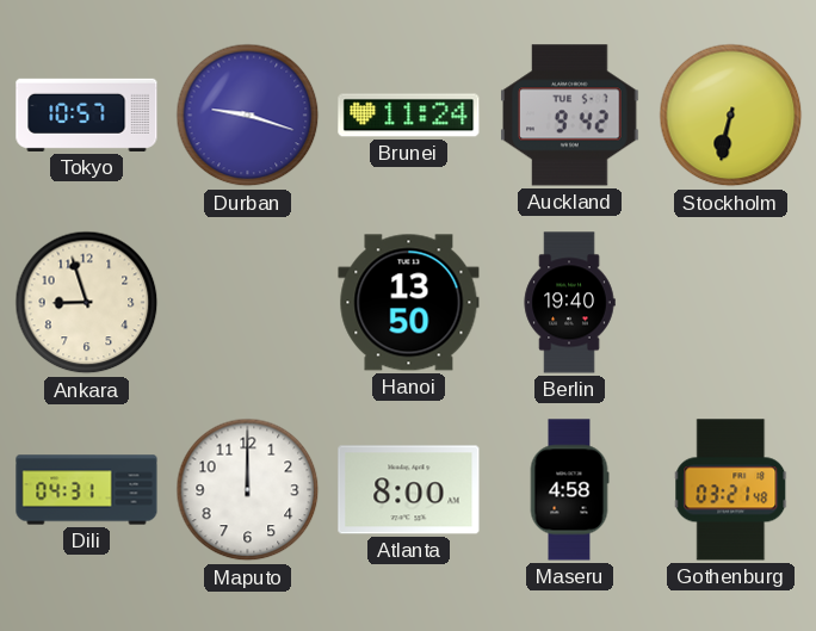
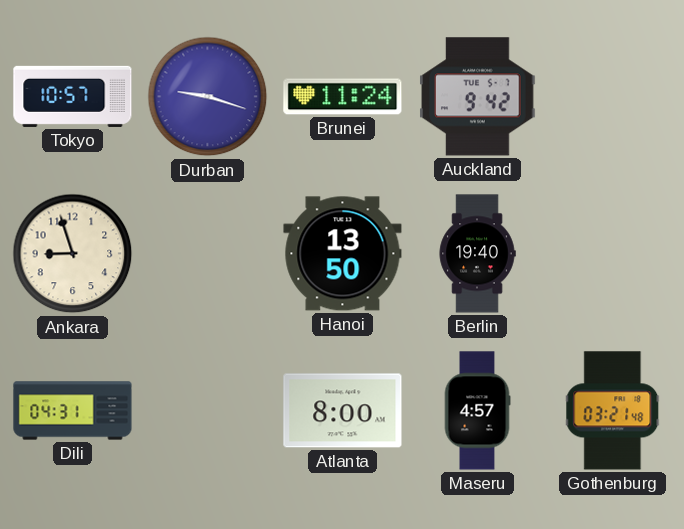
Stockholm: 6:32 -> none
Maputo: 12:00 -> none
Maseru: 4:58 -> 4:57
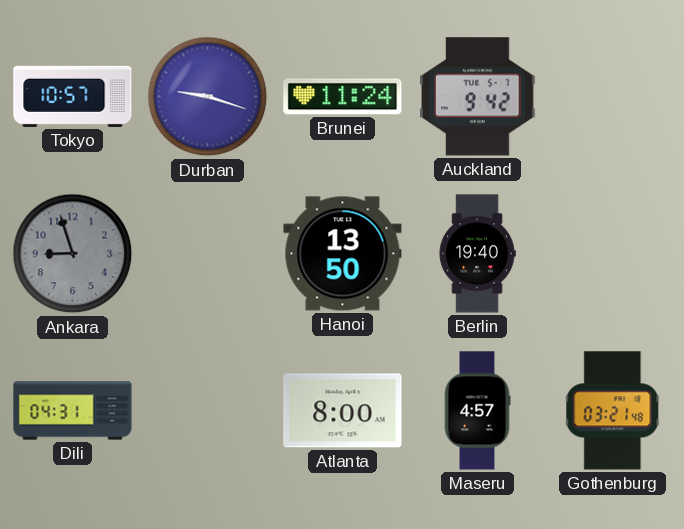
Ankara dial: cream -> grey
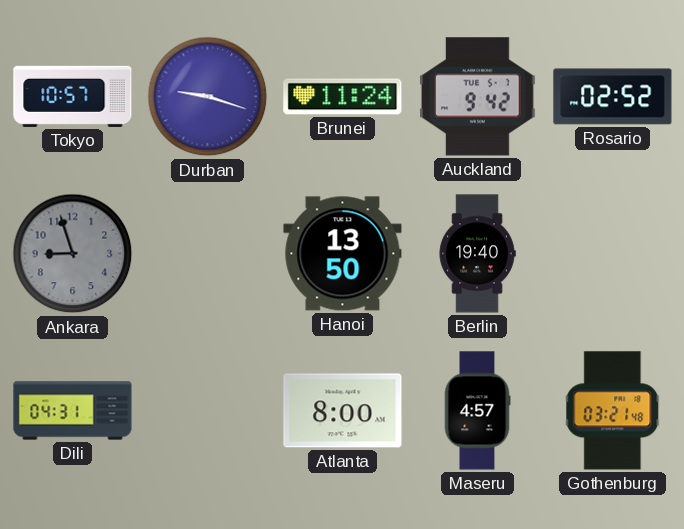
Rosario: none -> 02:52
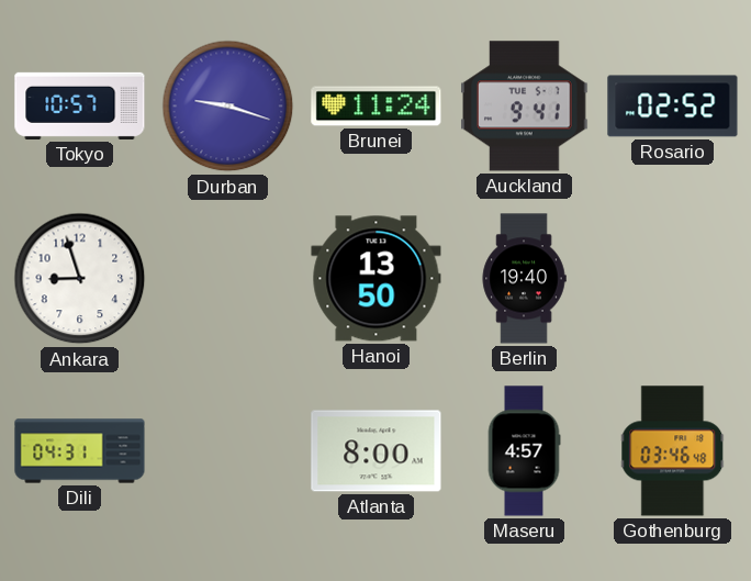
Auckland: 9:42 -> 9:41
Ankara dial: grey -> white
Gothenburg: 03:21 -> 03:46
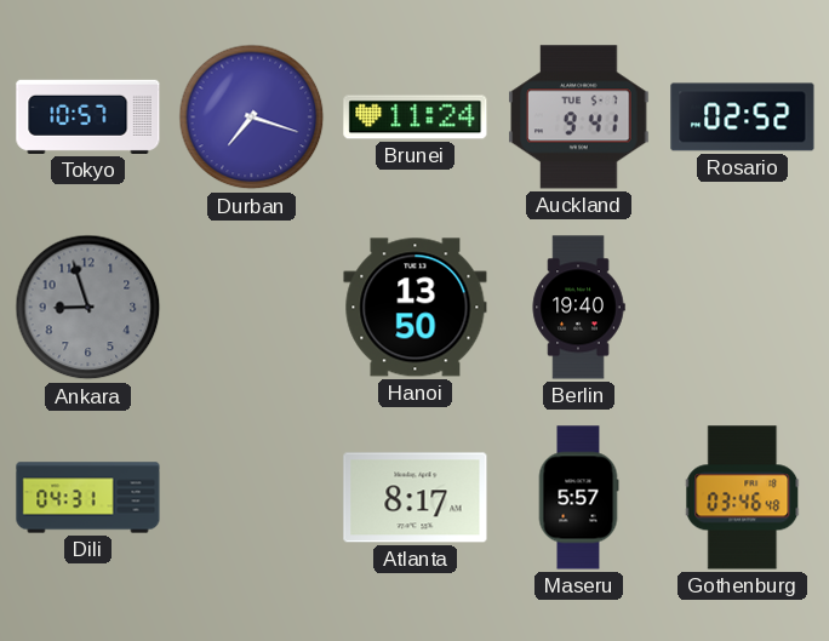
Durban: 9:18 -> 7:18
Ankara dial: white -> grey
Atlanta: 8:00 -> 8:17
Maseru: 4:57 -> 5:57
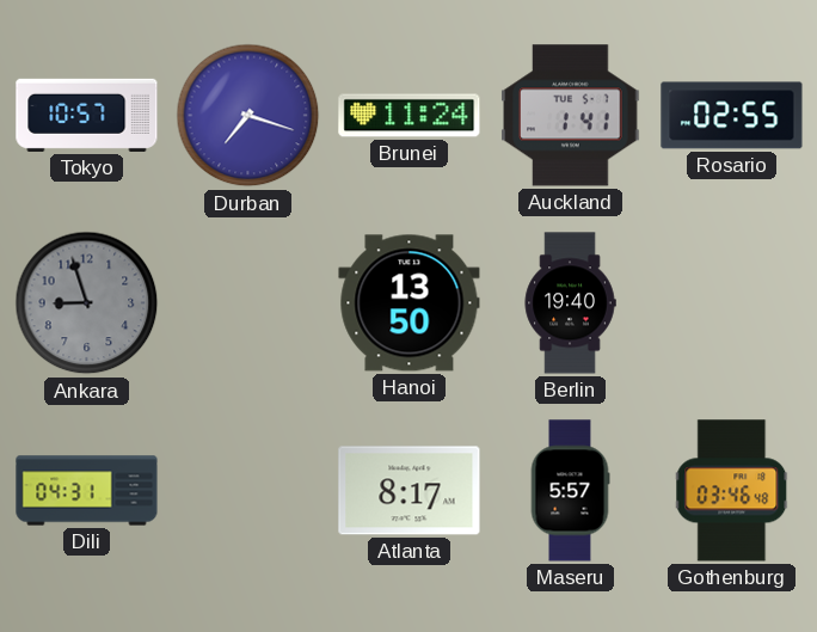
Auckland: 9:41 -> 1:41
Rosario: 02:52 -> 02:55
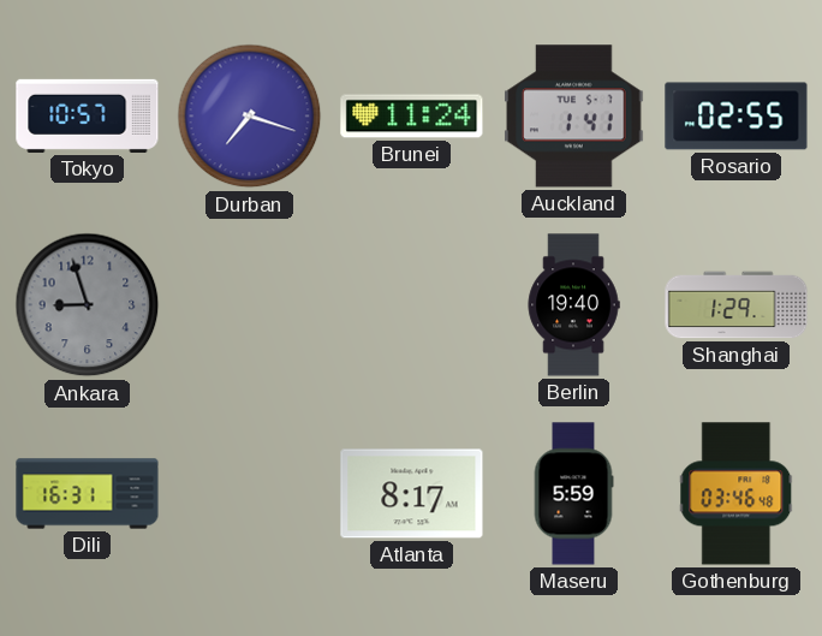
Hanoi: 13:50 -> none
Shanghai: none -> 1:29
Dili: 04:31 -> 16:31
Maseru: 5:57 -> 5:59
